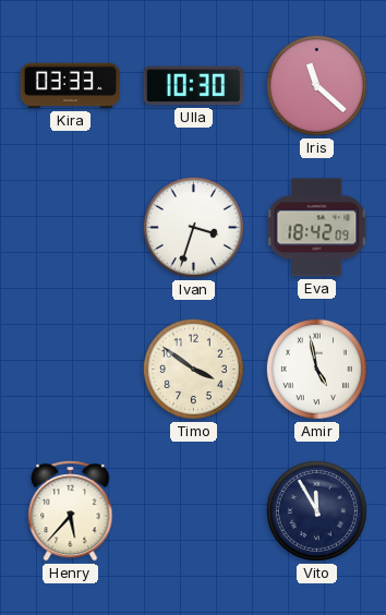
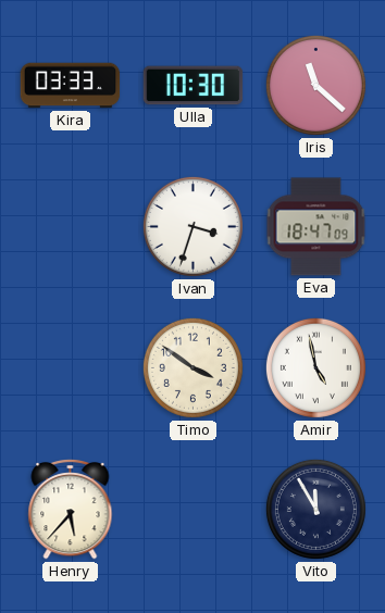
Eva: 18:42 -> 18:47
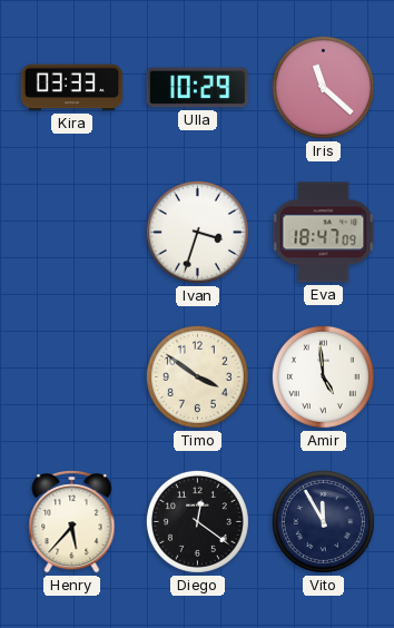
Ulla: 10:30 -> 10:29
Amir: 4:58 -> 4:59
Diego: none -> 12:21
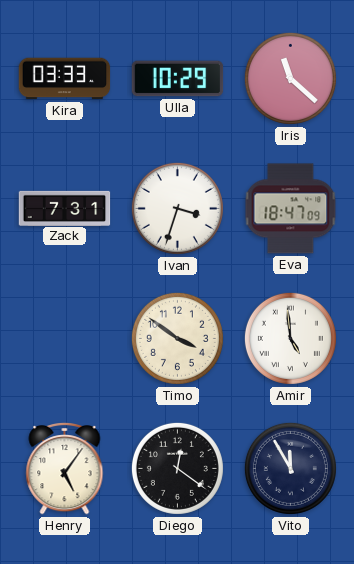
Zack: none -> 7:31
Henry: 5:37 -> 5:06
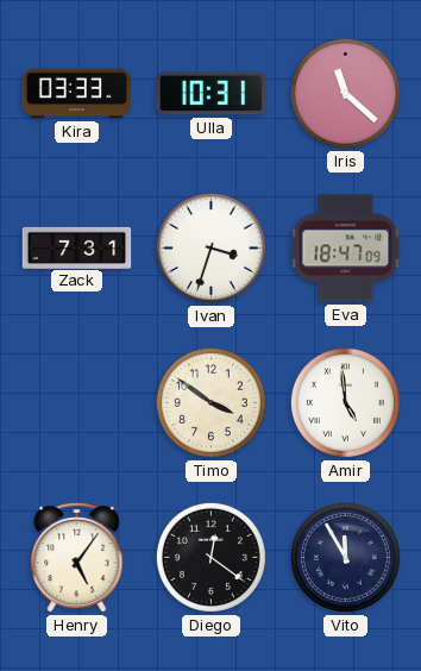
Ulla: 10:29 -> 10:31
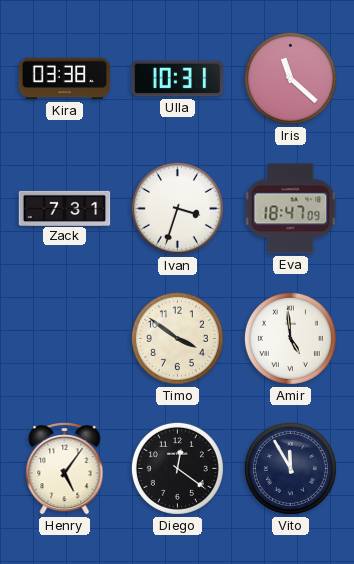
Kira: 03:33 -> 03:38
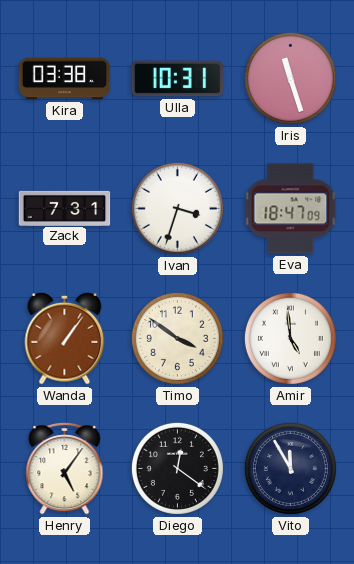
Iris: 11:22 -> 11:27
Wanda: none -> 1:06
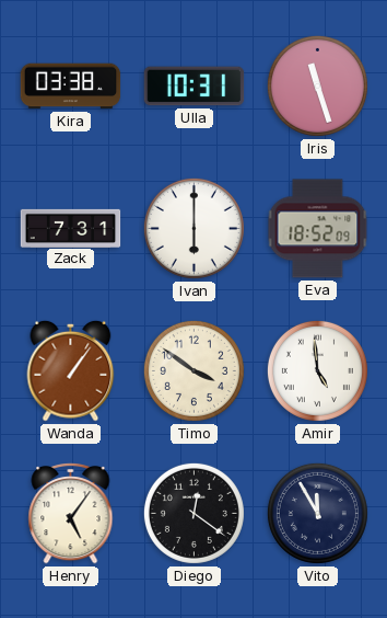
Ivan: 3:33 -> 6:00
Eva: 18:47 -> 18:52
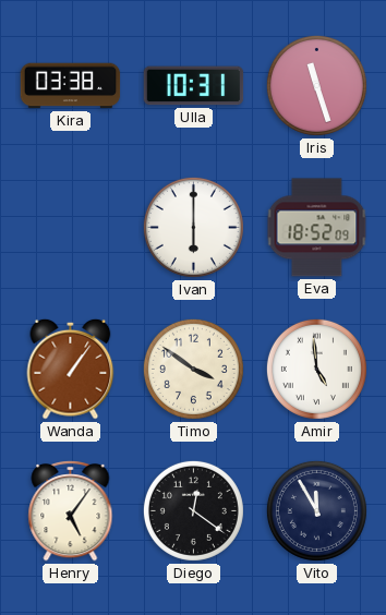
Zack: 7:31 -> none
